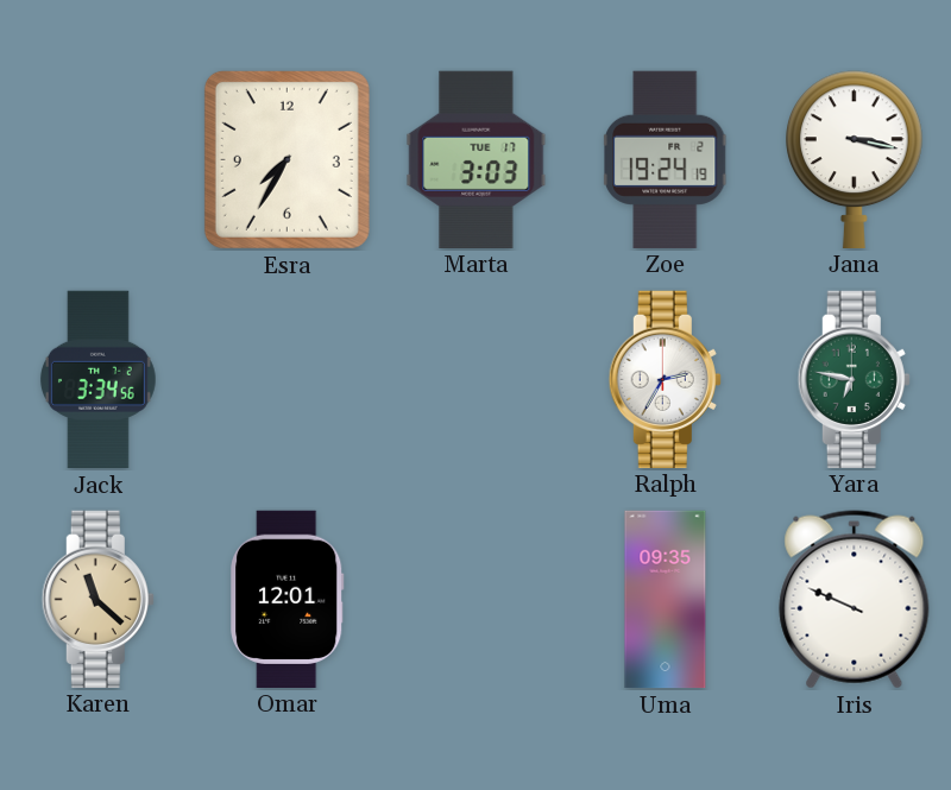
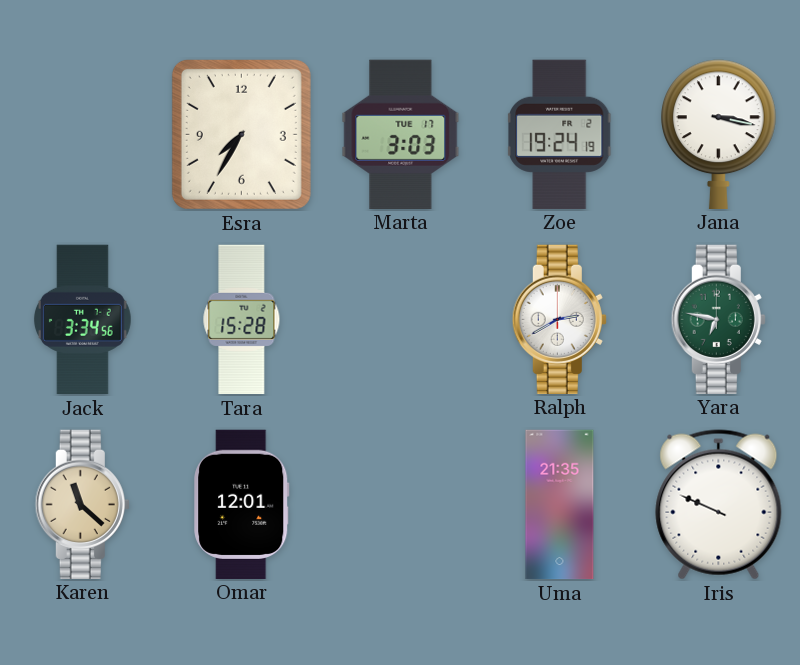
Tara: none -> 15:28
Ralph: 2:35 -> 2:40
Uma: 09:35 -> 21:35
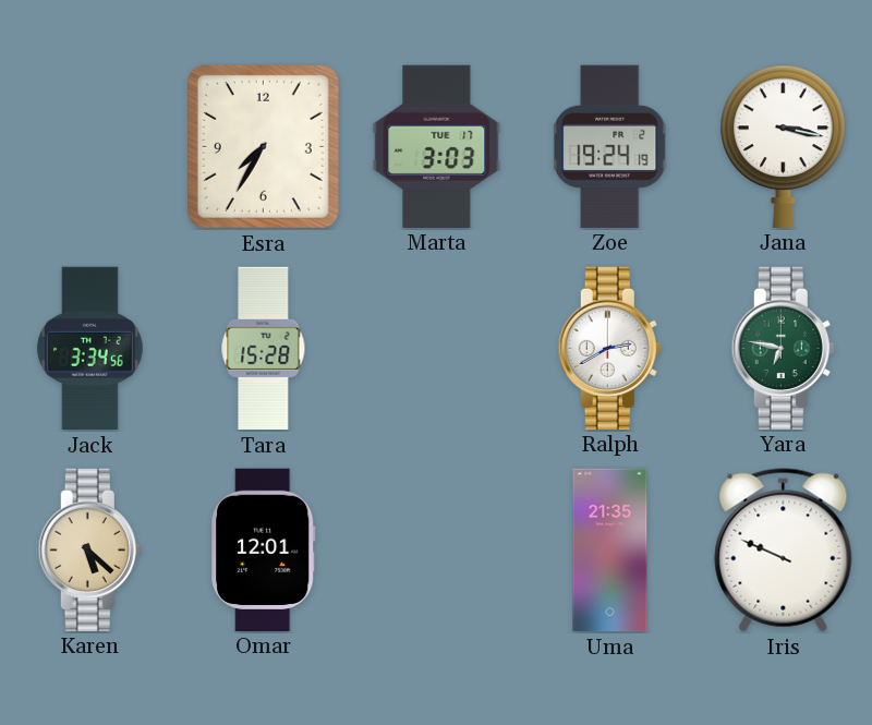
Karen: 11:22 -> 5:22
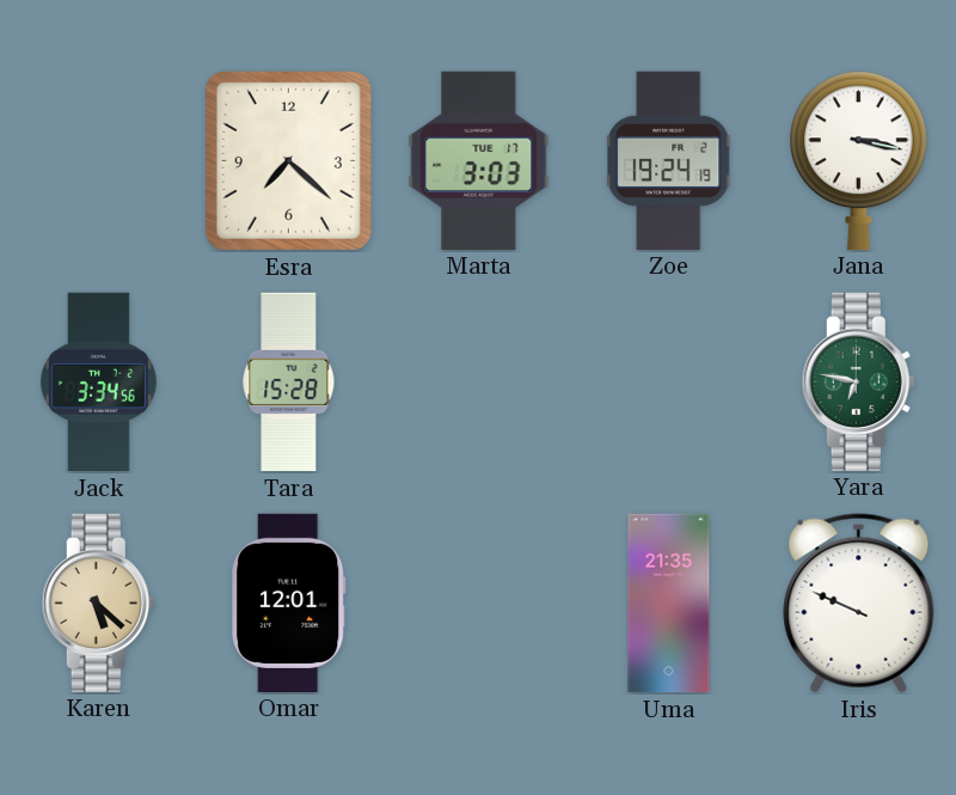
Esra: 7:35 -> 7:22
Ralph: 2:40 -> none
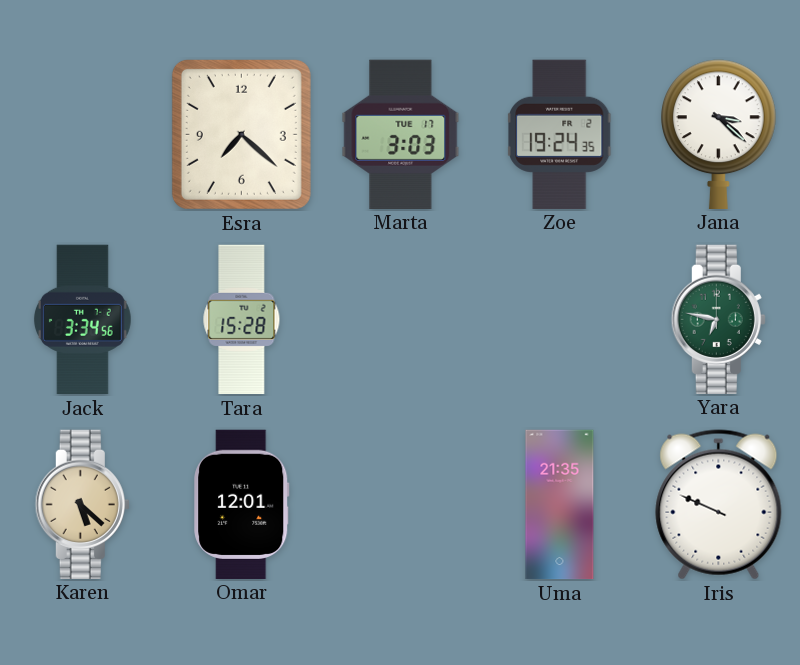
Zoe: 19:24:19 -> 19:24:35
Jana: 3:17 -> 3:22
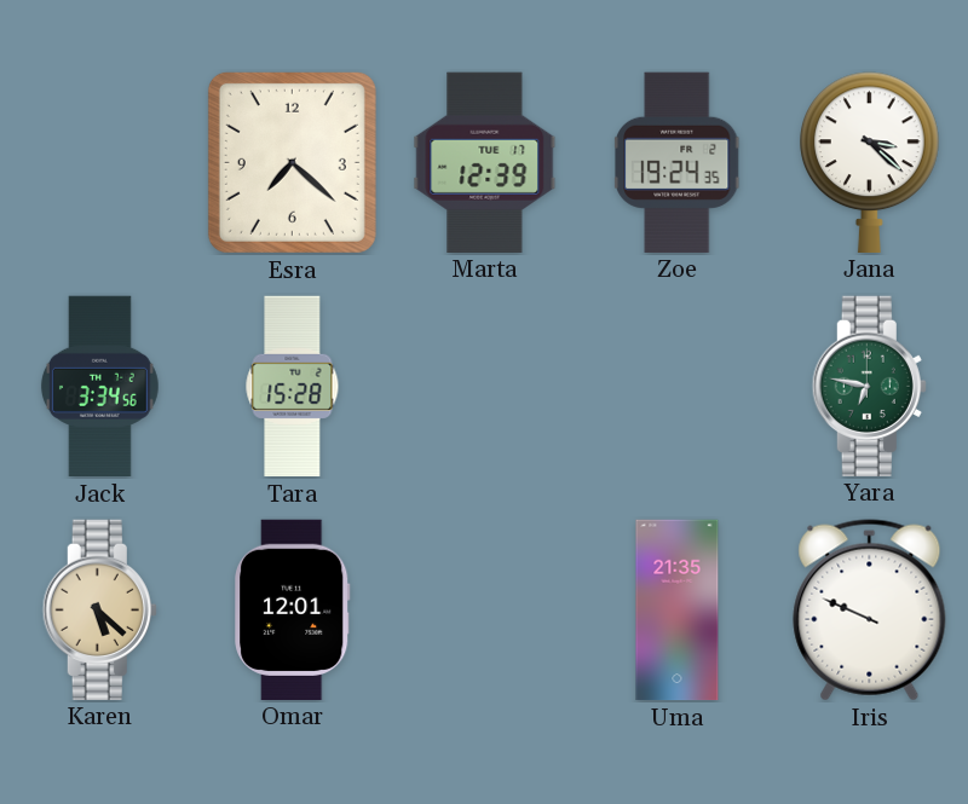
Marta: 3:03 -> 12:39
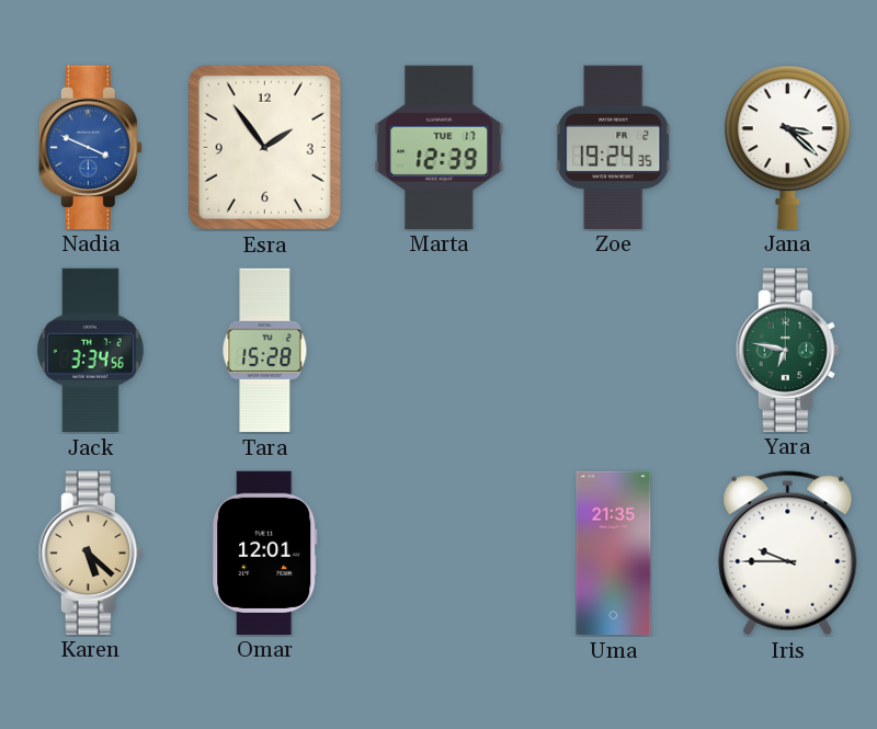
Nadia: none -> 3:49
Esra: 7:22 -> 1:54
Iris: 9:49 -> 9:45
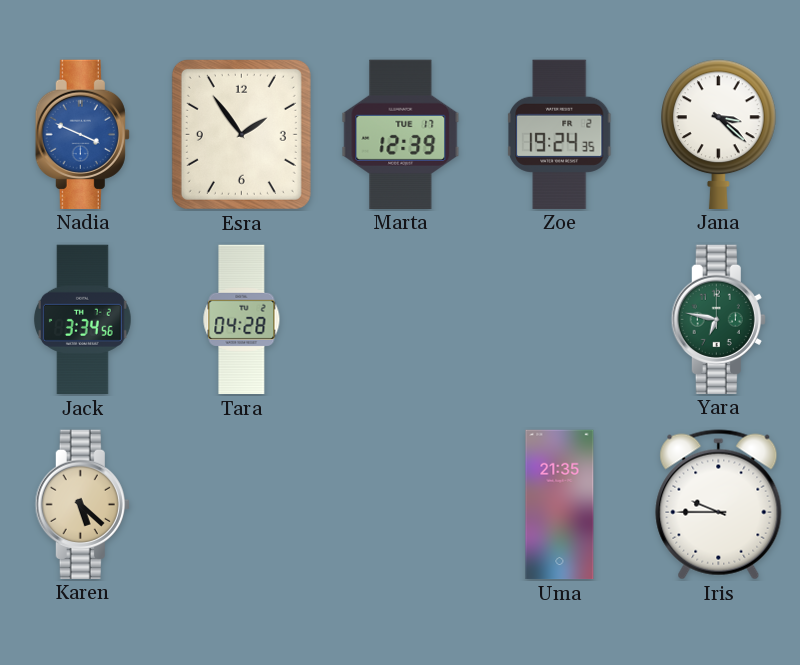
Tara: 15:28 -> 04:28
Omar: 12:01 -> none
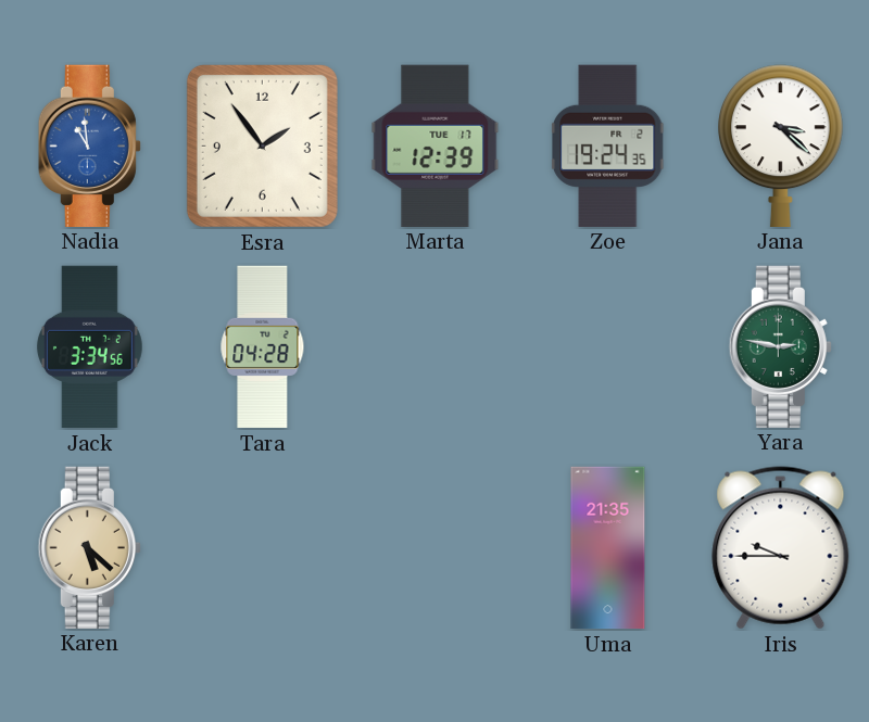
Nadia: 3:49 -> 10:59
Yara: 6:47 -> 2:47
